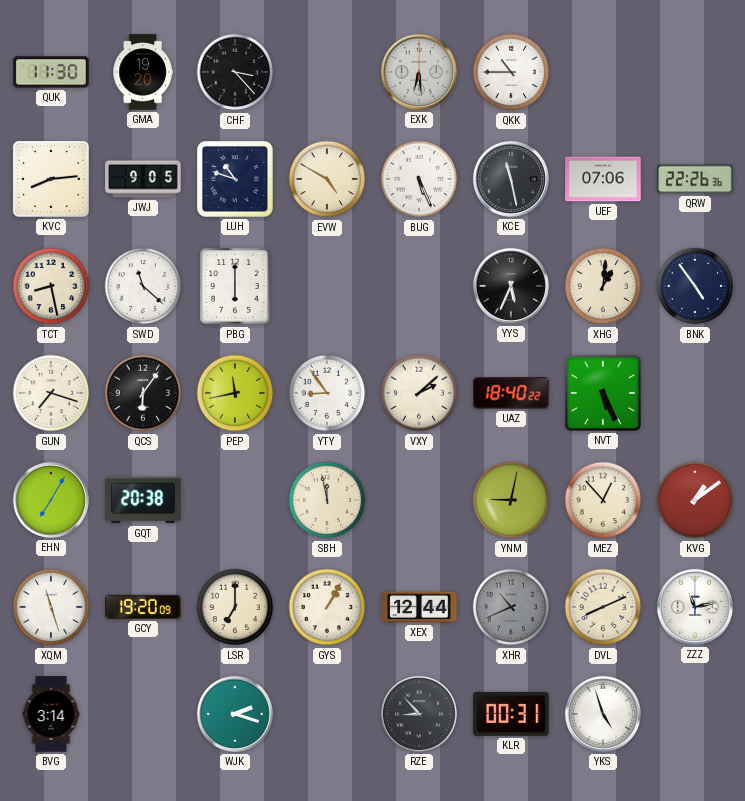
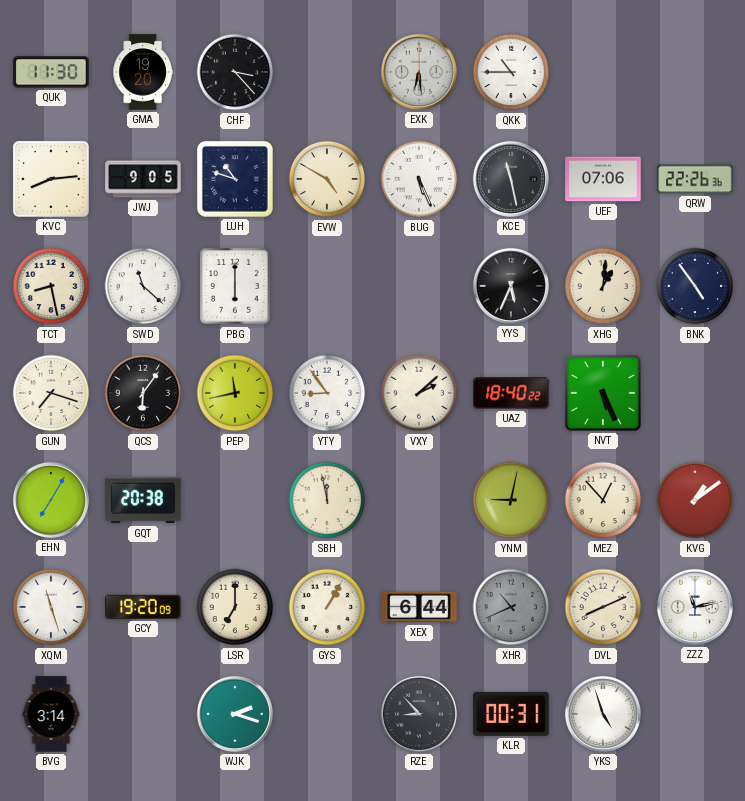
XEX: 12:44 -> 6:44
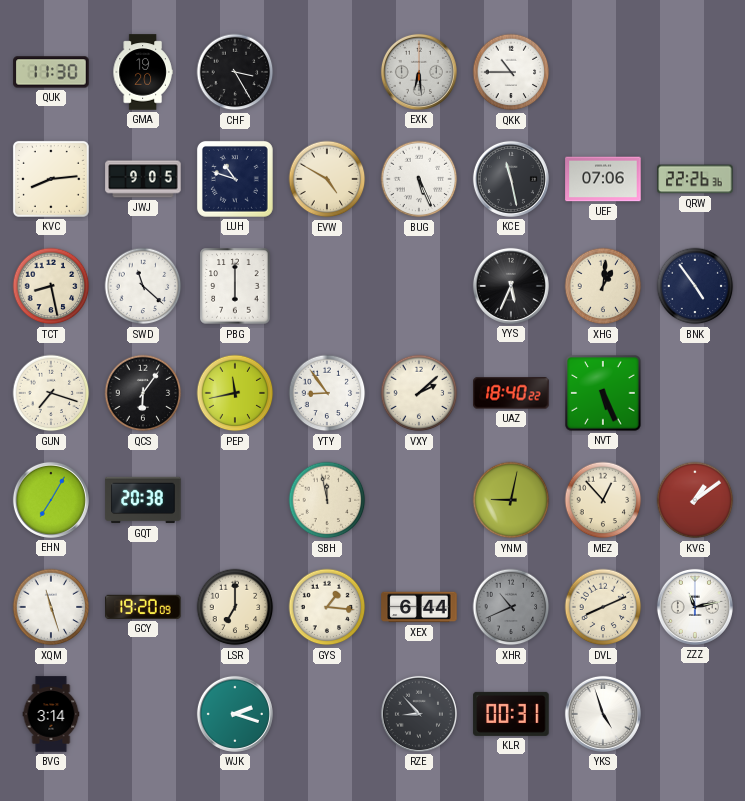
CHF: 3:23 -> 3:25
GYS: 1:05 -> 1:16
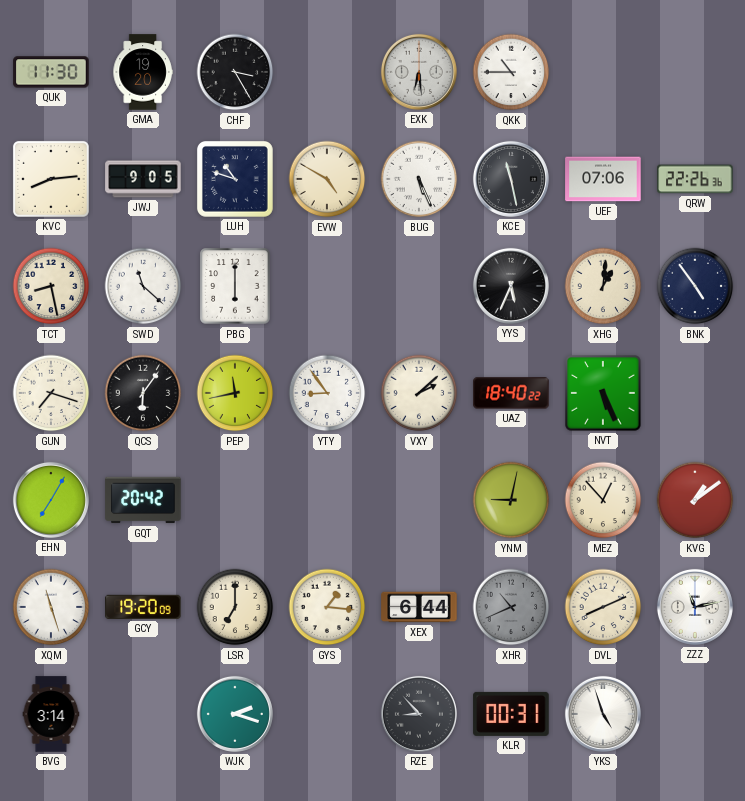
GQT: 20:38 -> 20:42
SBH: 11:58 -> none
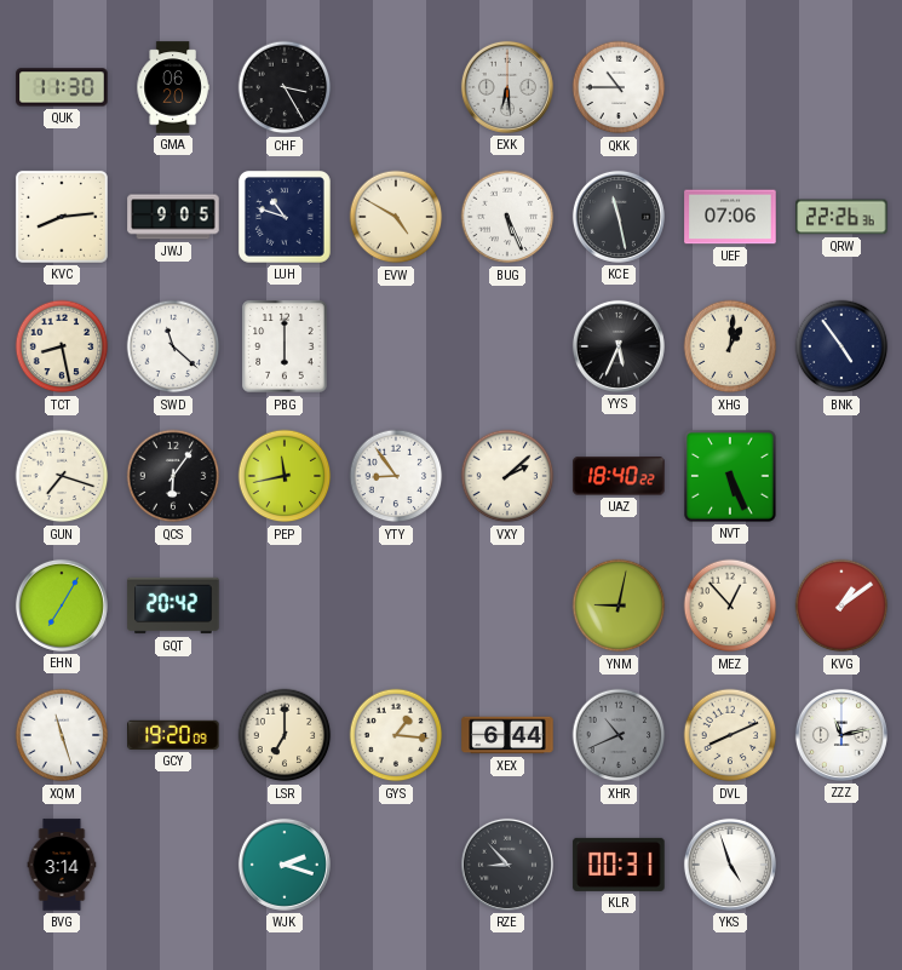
GMA: 19:20 -> 06:20
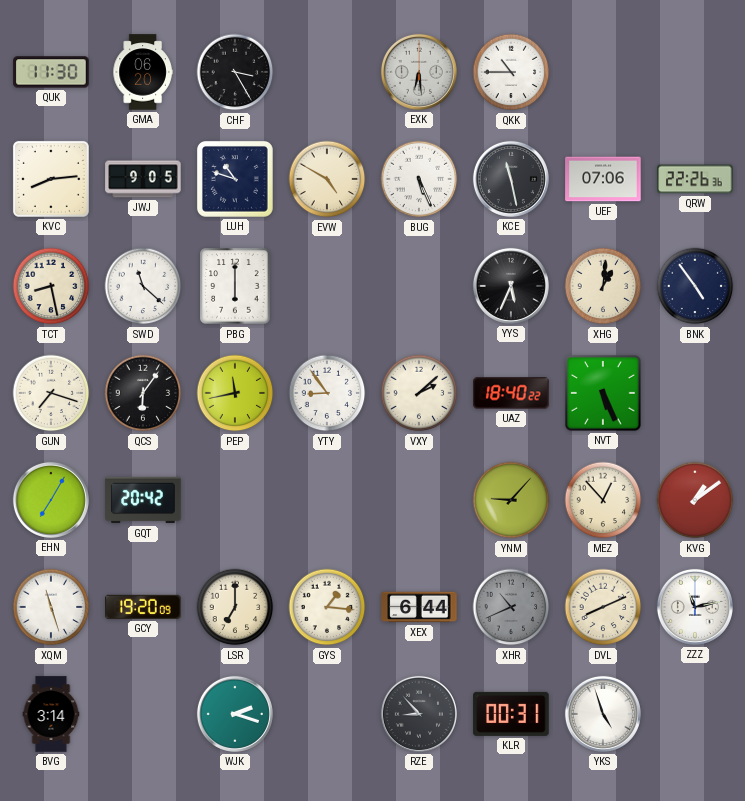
YNM: 9:02 -> 9:07
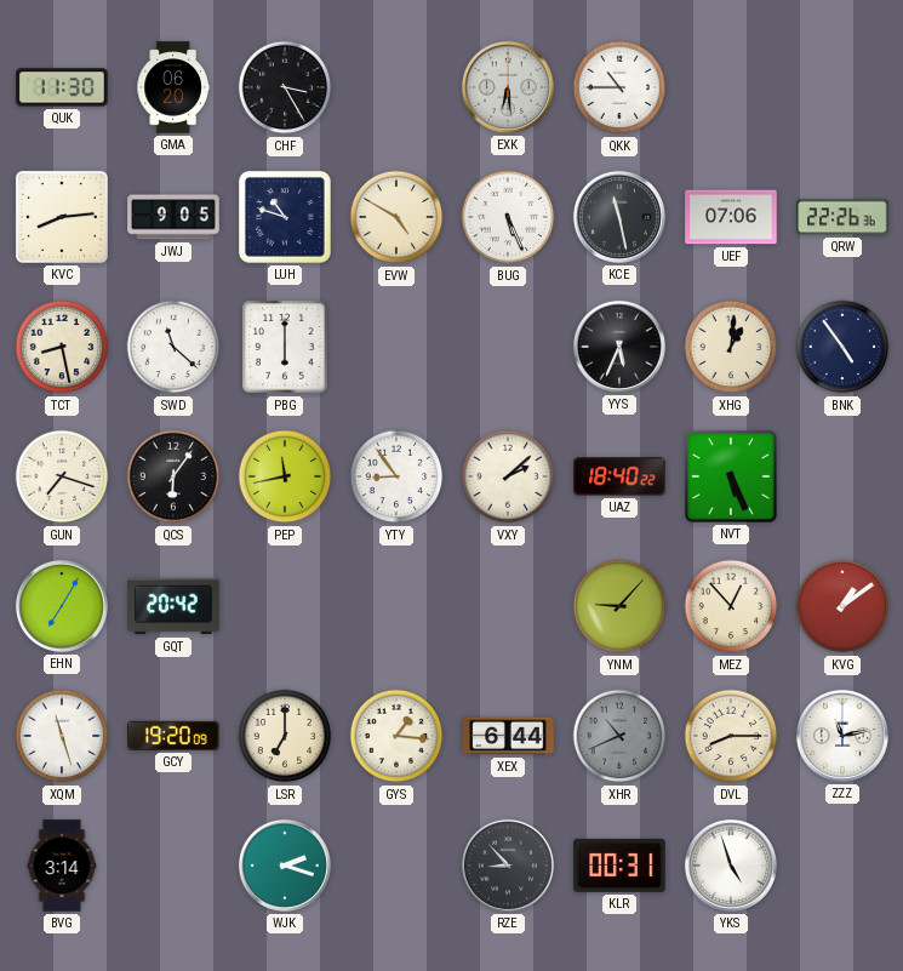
DVL: 8:11 -> 8:15
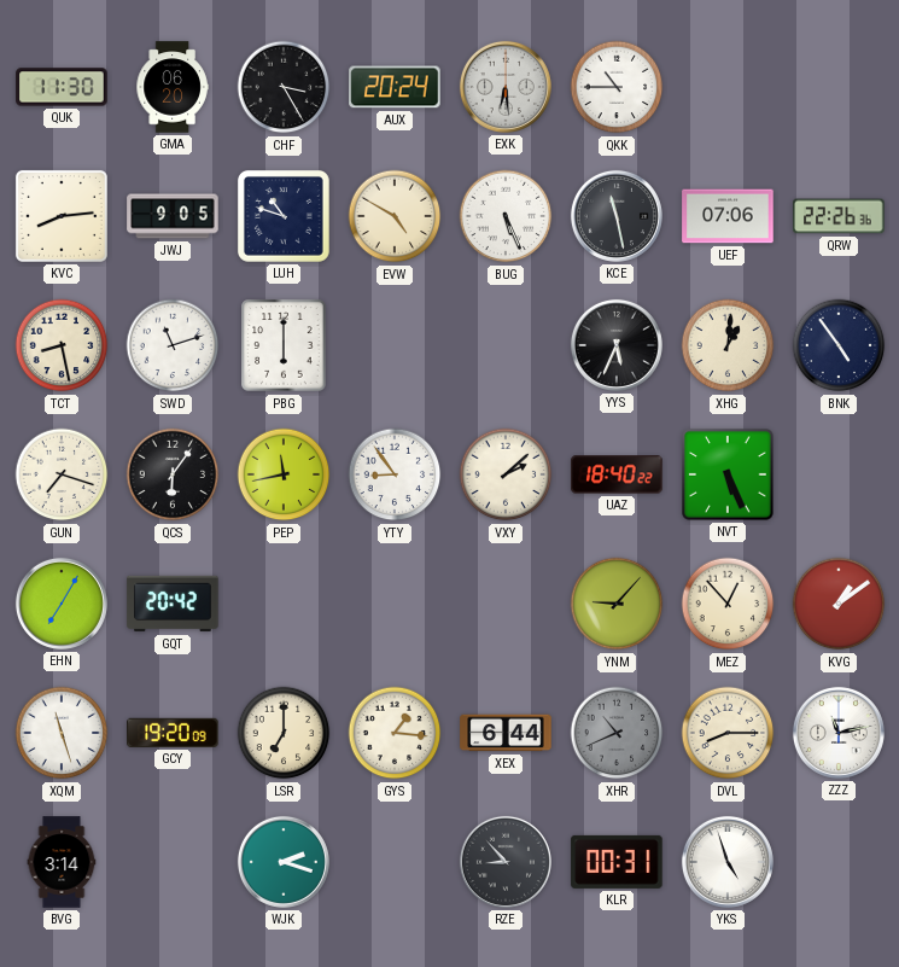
AUX: none -> 20:24
SWD: 11:22 -> 11:12
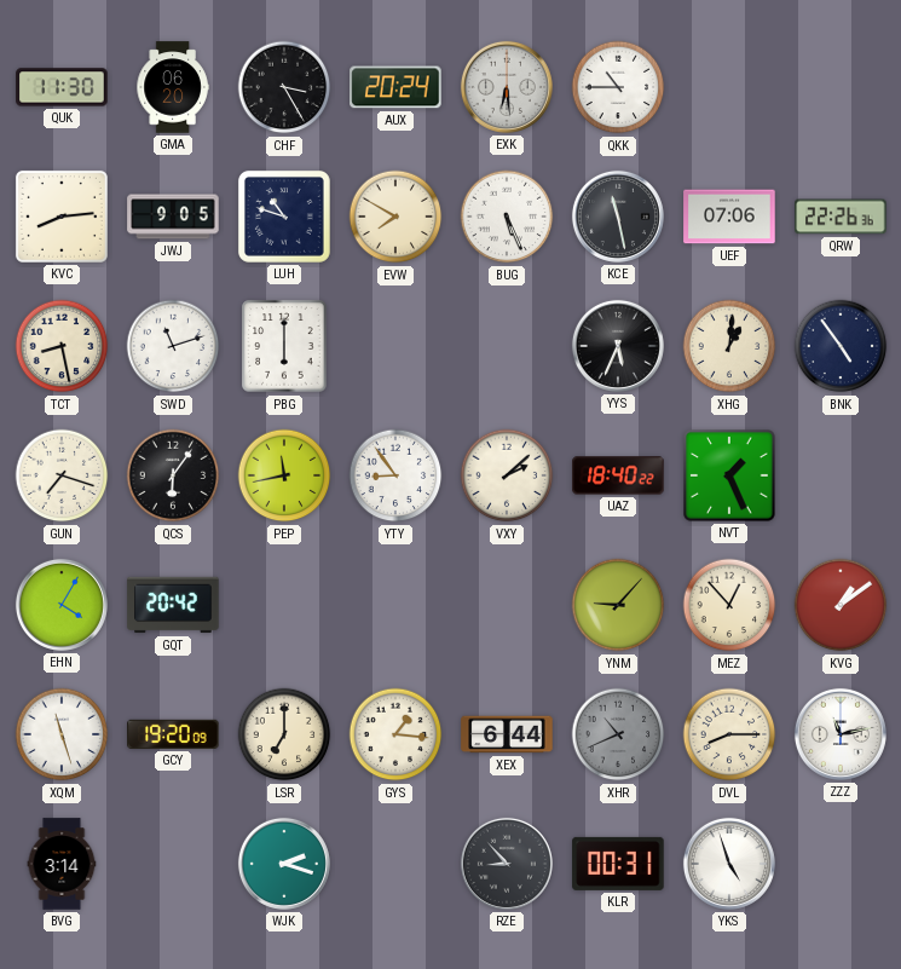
EVW: 4:50 -> 7:50
NVT: 5:26 -> 1:26
EHN: 7:05 -> 4:05
